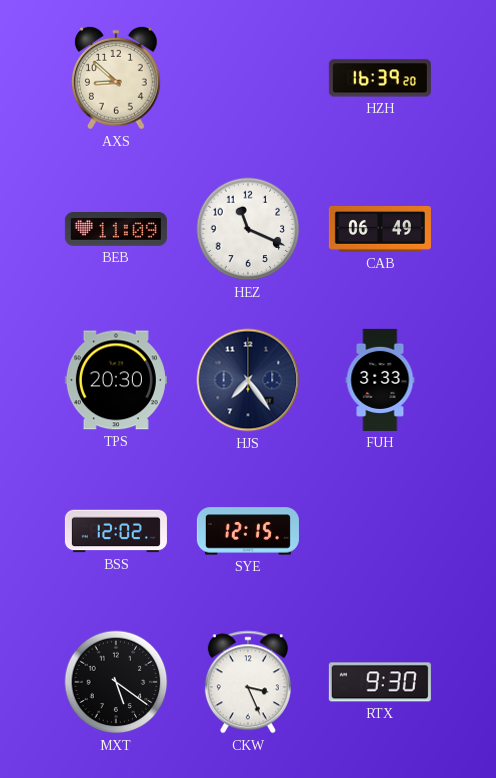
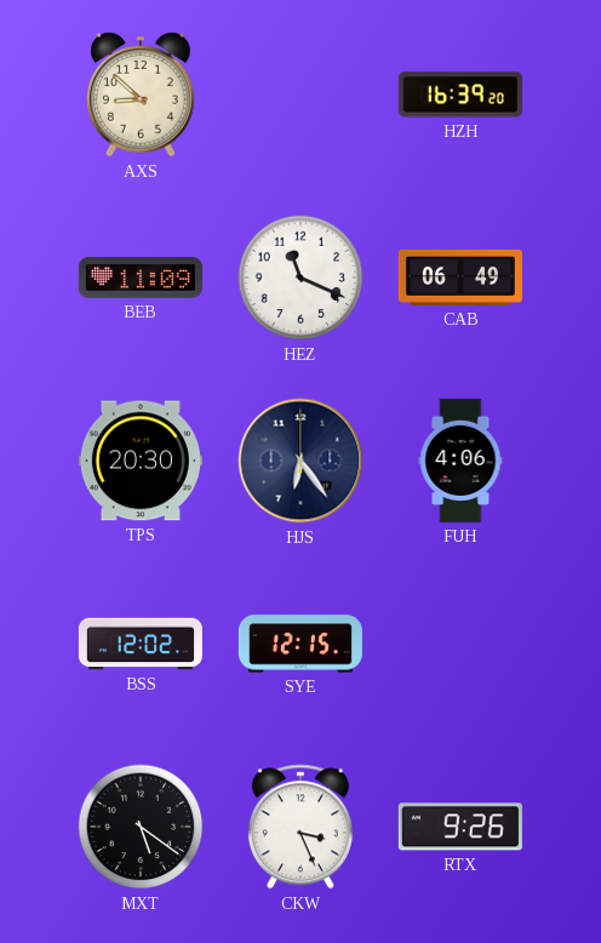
HJS: 7:24 -> 6:24
FUH: 3:33 -> 4:06
RTX: 9:30 -> 9:26
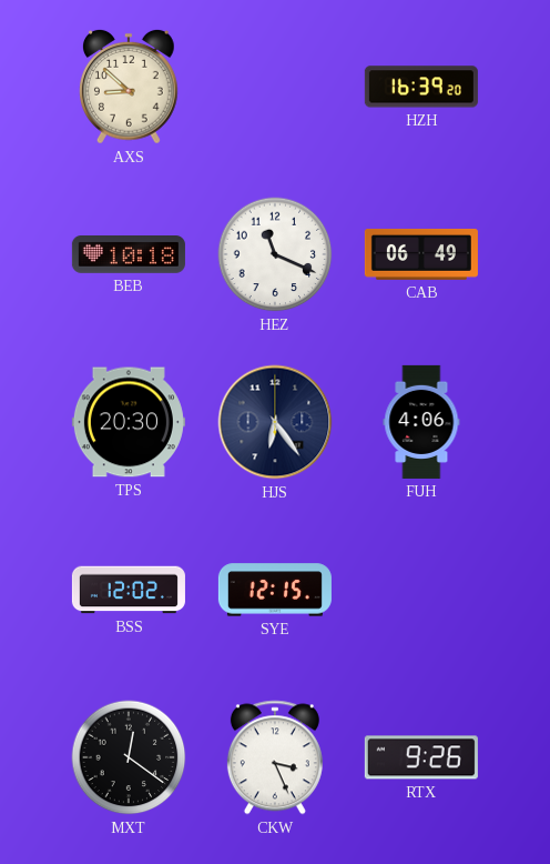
BEB: 11:09 -> 10:18
MXT: 5:21 -> 12:21
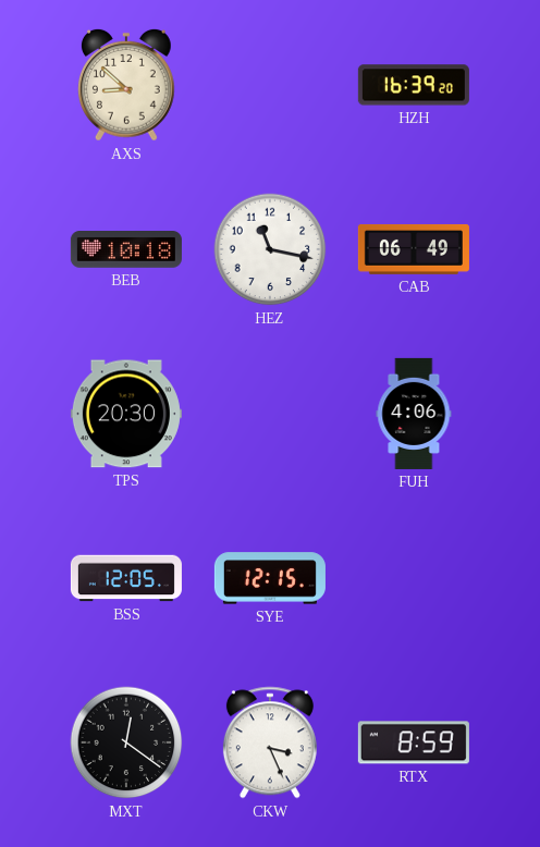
HEZ: 11:19 -> 11:17
HJS: 6:24 -> none
BSS: 12:02 -> 12:05
RTX: 9:26 -> 8:59
